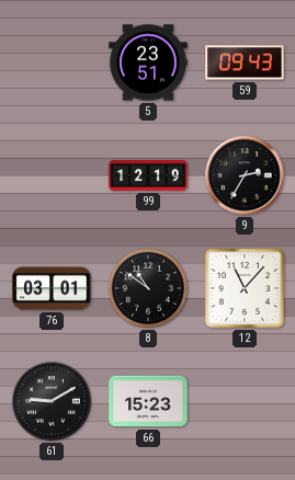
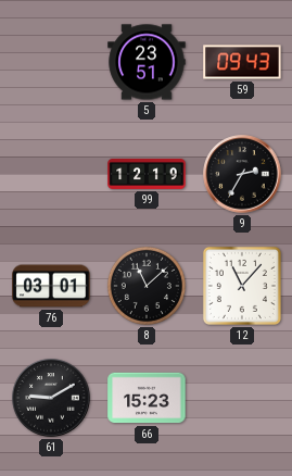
8: 10:51 -> 11:08
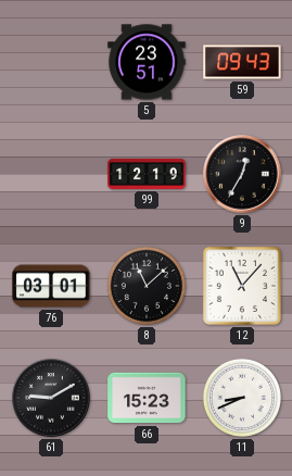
9: 2:35 -> 12:35
11: none -> 8:41
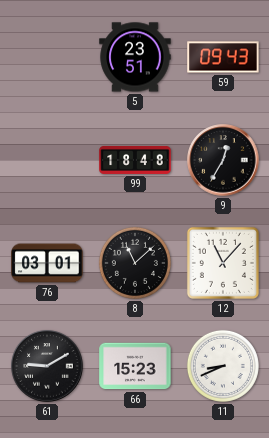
99: 12:19 -> 18:48
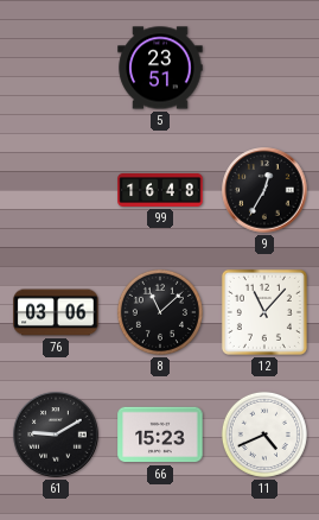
59: 09:43 -> none
99: 18:48 -> 16:48
76: 03:01 -> 03:06
11: 8:41 -> 4:41
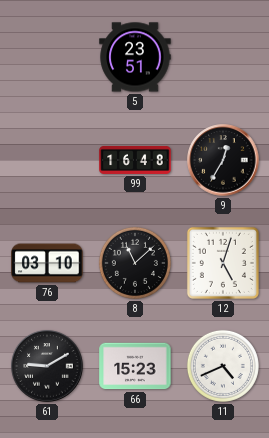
76: 03:06 -> 03:10
12: 11:07 -> 5:03
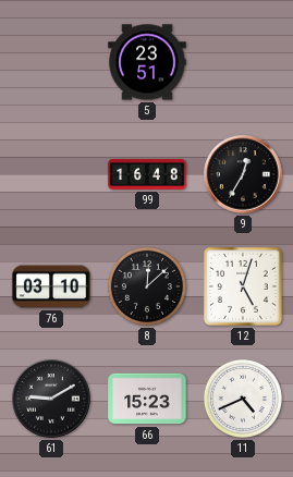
8: 11:08 -> 12:08
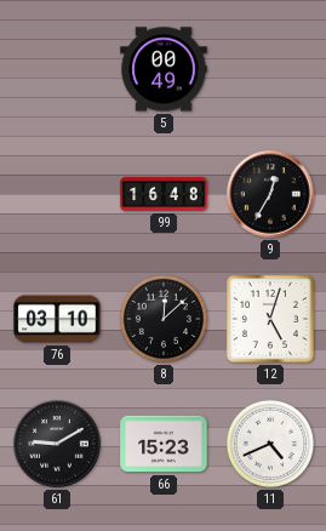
5: 23:51 -> 00:49
